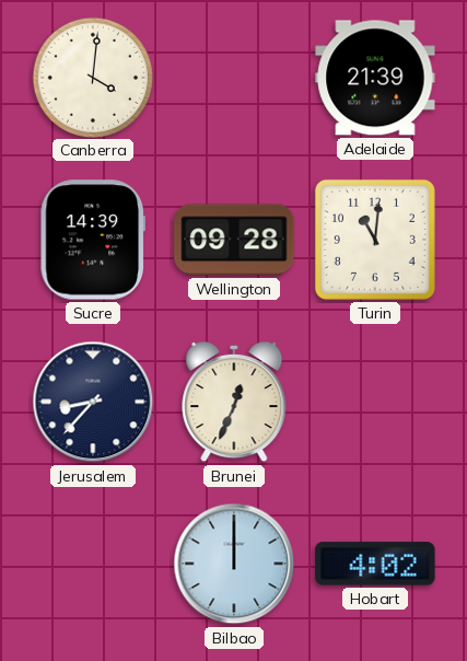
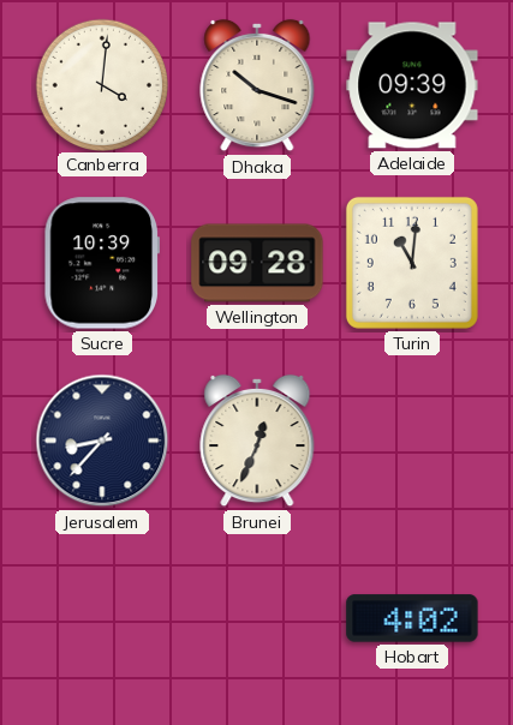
Dhaka: none -> 10:18
Adelaide: 21:39 -> 09:39
Sucre: 14:39 -> 10:39
Bilbao: 12:00 -> none
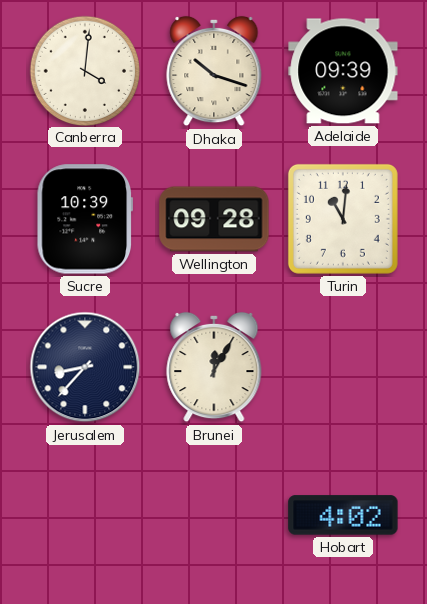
Brunei: 12:34 -> 12:05
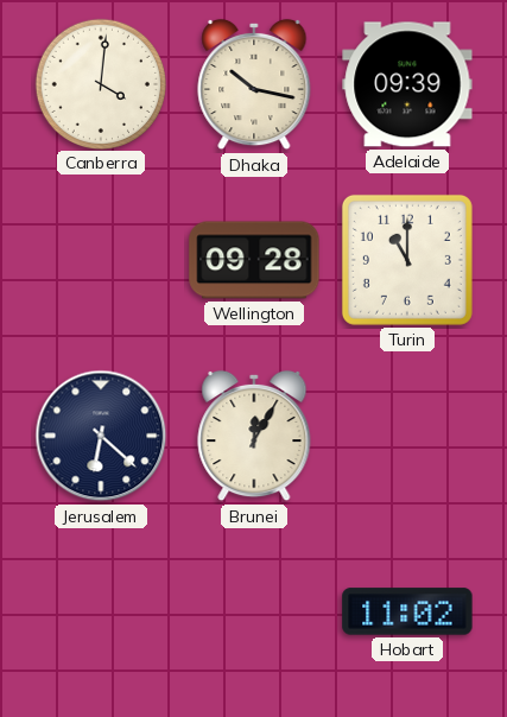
Dhaka: 10:18 -> 10:17
Sucre: 10:39 -> none
Turin: 11:01 -> 11:00
Jerusalem: 8:37 -> 6:22
Hobart: 4:02 -> 11:02
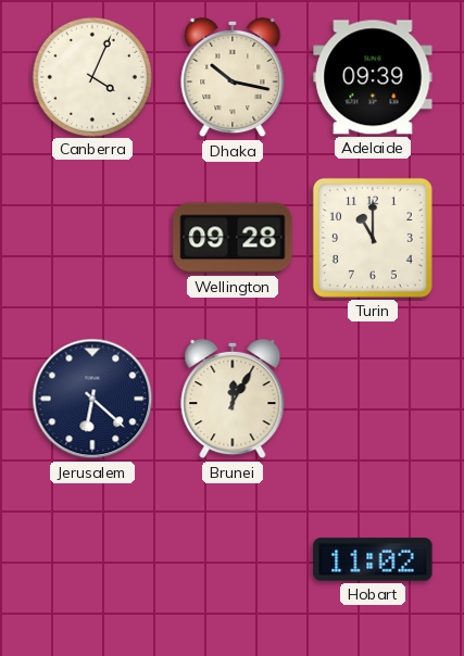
Canberra: 4:01 -> 4:04
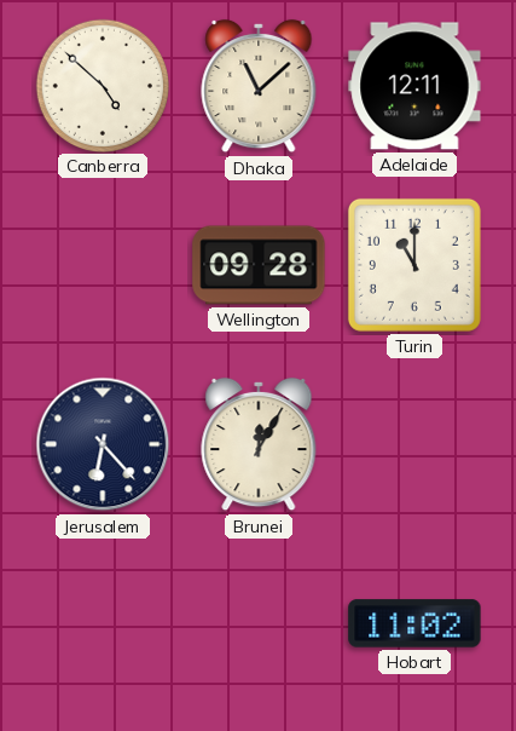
Canberra: 4:04 -> 4:52
Dhaka: 10:17 -> 11:08
Adelaide: 09:39 -> 12:11
Jerusalem: 6:22 -> 6:23
